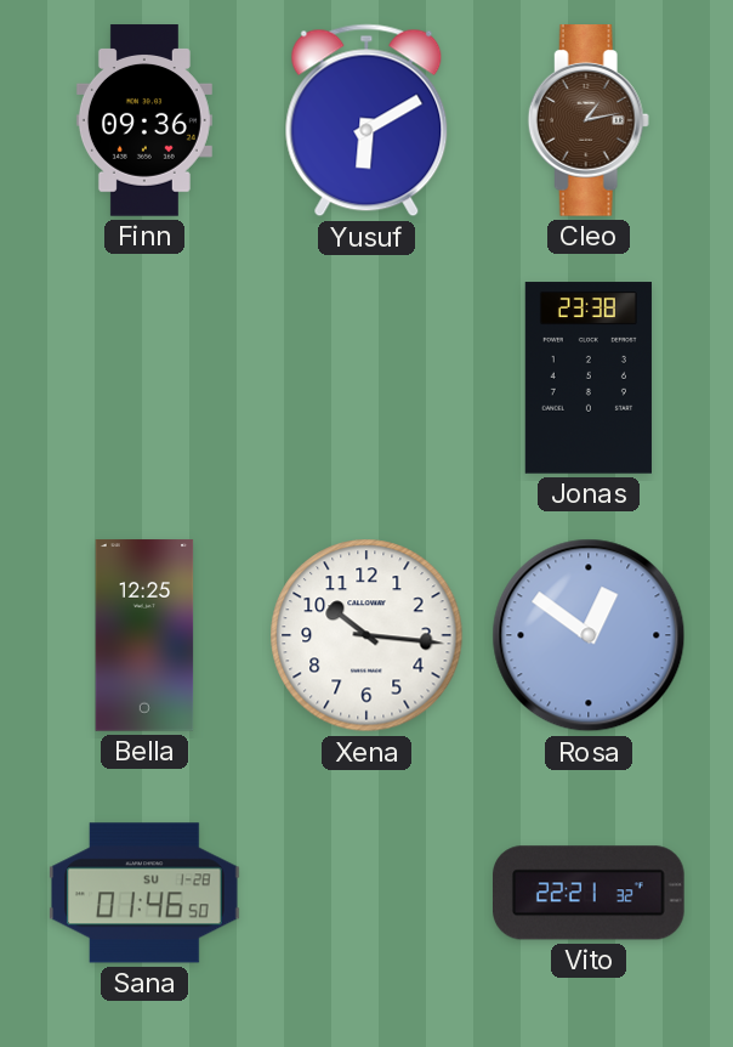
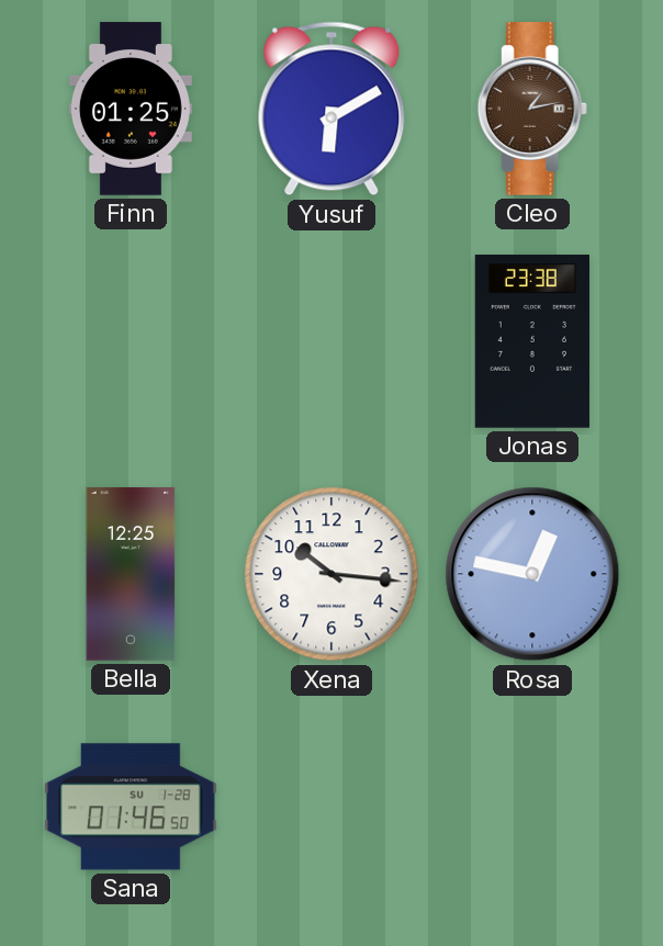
Finn: 09:36 -> 01:25
Rosa: 12:51 -> 12:47
Vito: 22:21 -> none
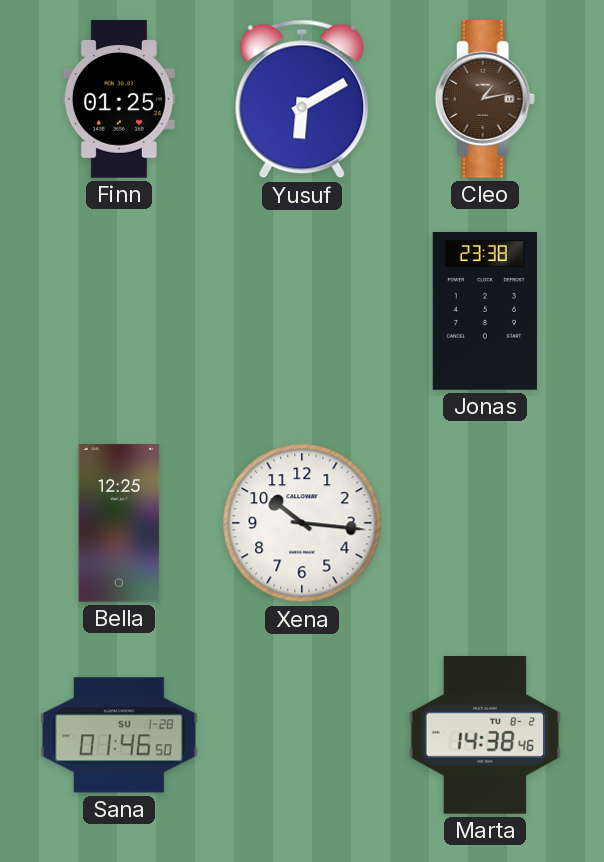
Rosa: 12:47 -> none
Marta: none -> 14:38
